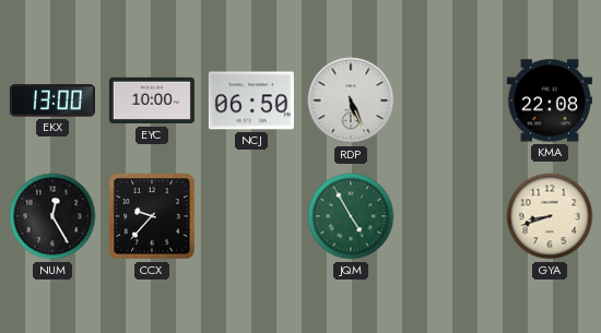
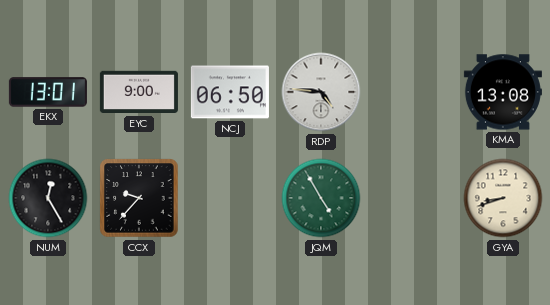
EKX: 13:00 -> 13:01
EYC: 10:00 -> 9:00
RDP: 5:26 -> 4:46
KMA: 22:08 -> 13:08
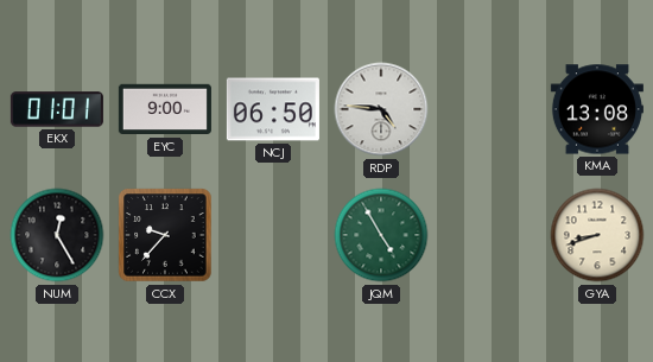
EKX: 13:01 -> 01:01
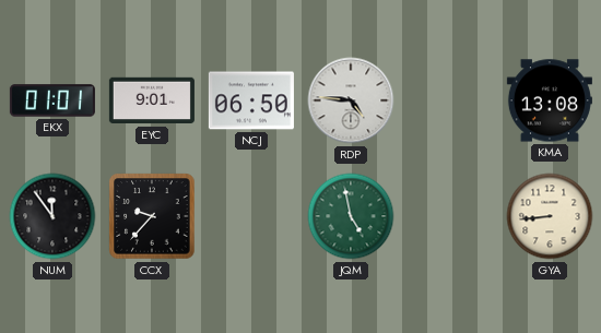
EYC: 9:00 -> 9:01
NUM: 12:25 -> 11:54
JQM: 4:55 -> 4:58
GYA: 8:42 -> 8:44
